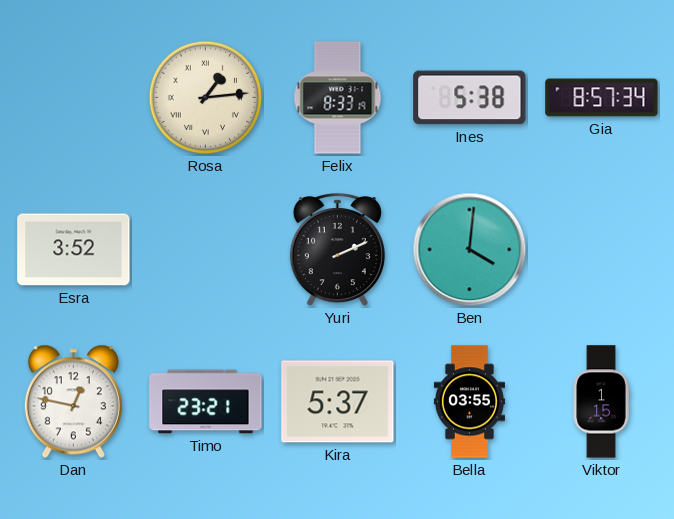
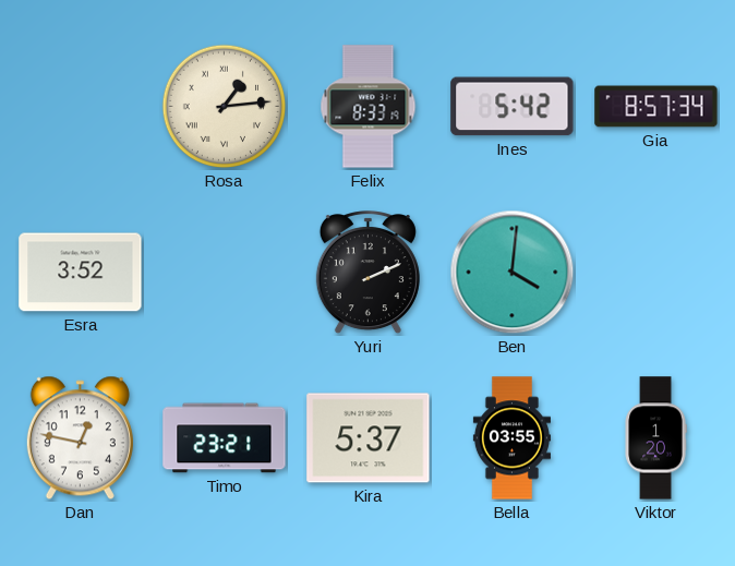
Ines: 5:38 -> 5:42
Viktor: 1:15 -> 1:20
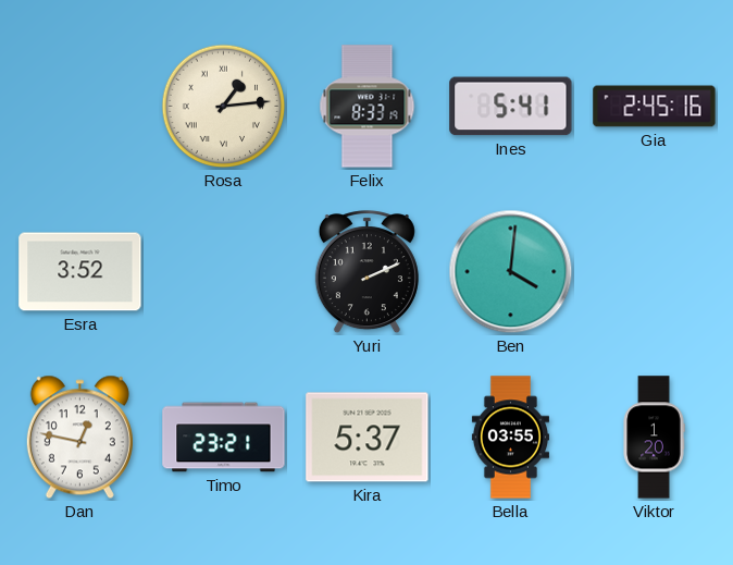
Ines: 5:42 -> 5:41
Gia: 8:57 -> 2:45
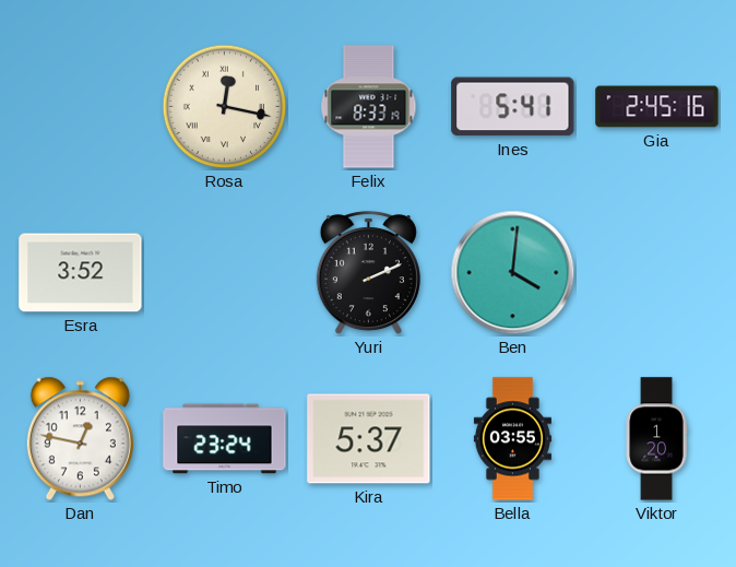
Rosa: 1:14 -> 12:17
Timo: 23:21 -> 23:24
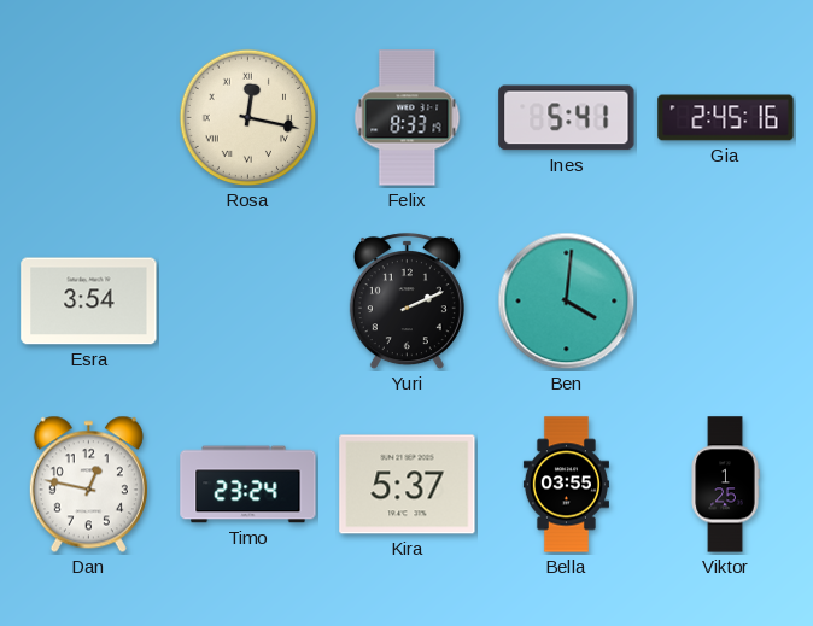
Esra: 3:52 -> 3:54
Viktor: 1:20 -> 1:25
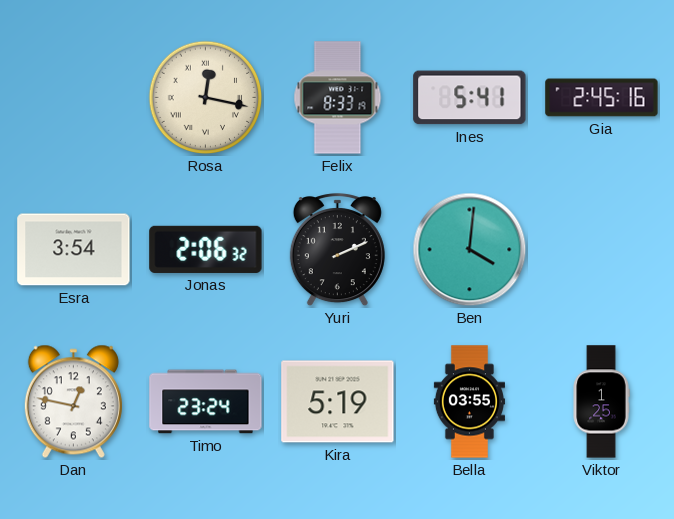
Jonas: none -> 2:06
Kira: 5:37 -> 5:19
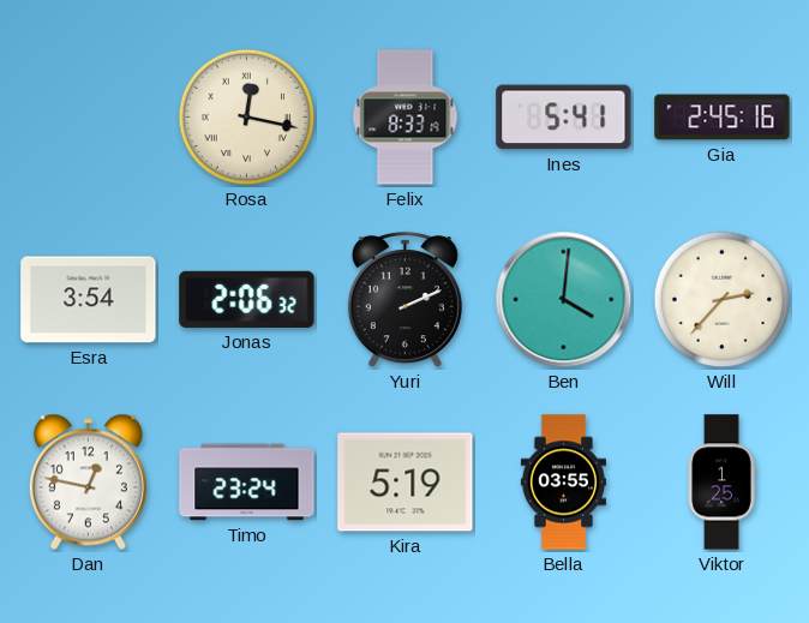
Will: none -> 2:37
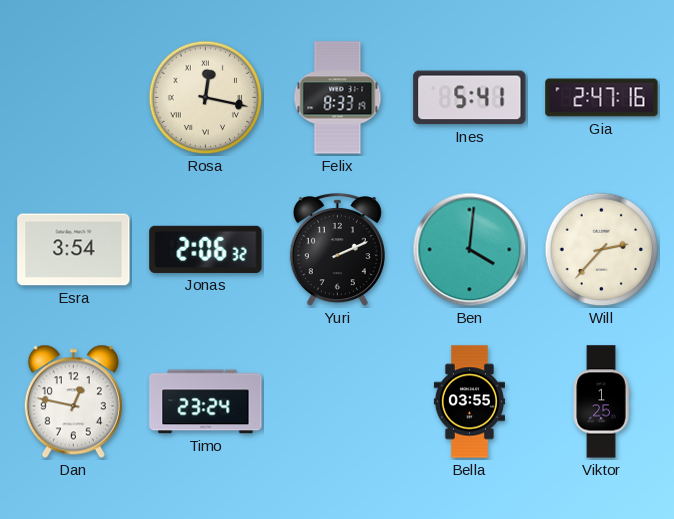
Gia: 2:45 -> 2:47
Kira: 5:19 -> none
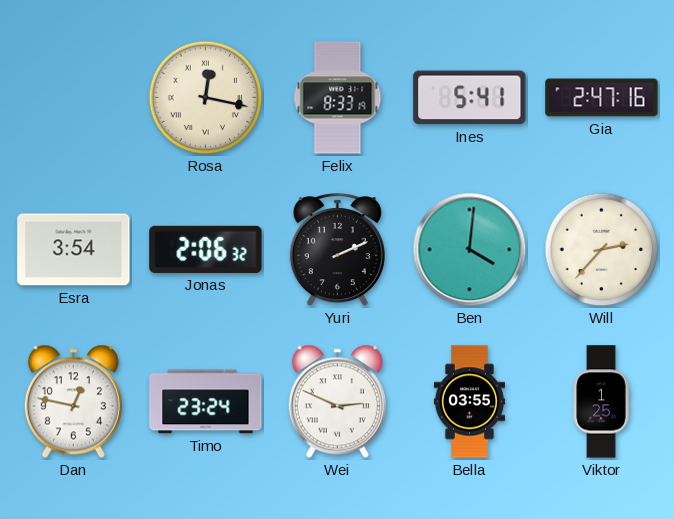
Wei: none -> 2:49
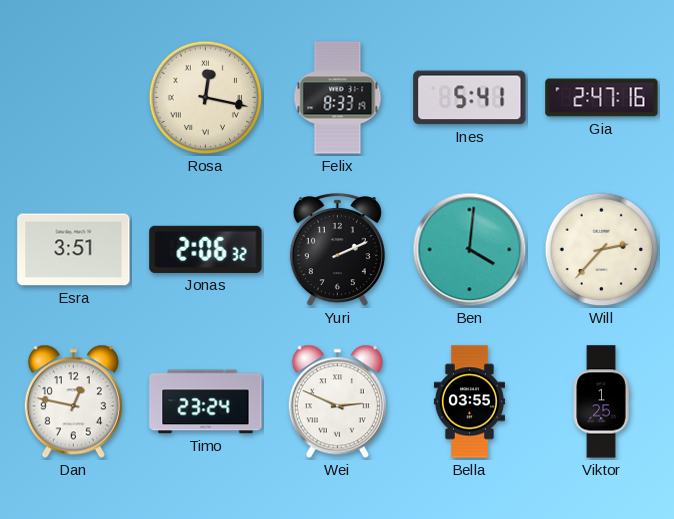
Esra: 3:54 -> 3:51
